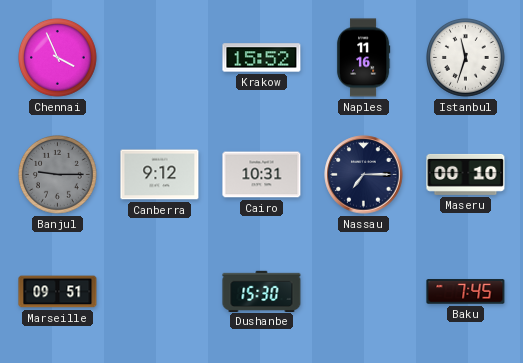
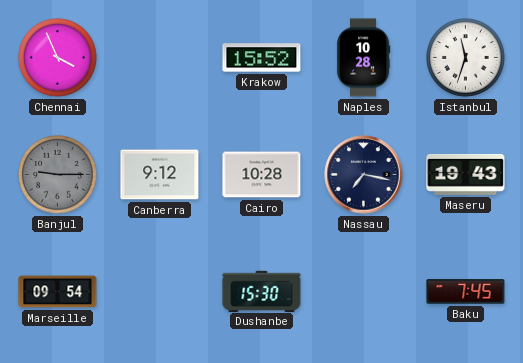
Naples: 11:16 -> 10:28
Cairo: 10:31 -> 10:28
Nassau: 7:15 -> 7:17
Maseru: 00:10 -> 19:43
Marseille: 09:51 -> 09:54
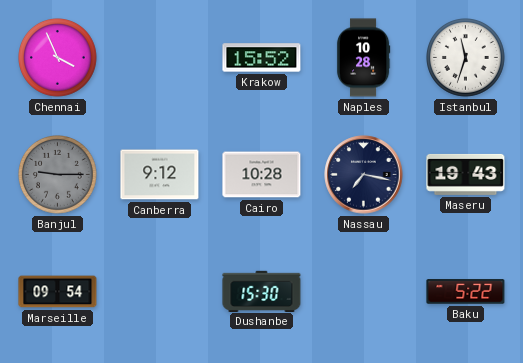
Baku: 7:45 -> 5:22
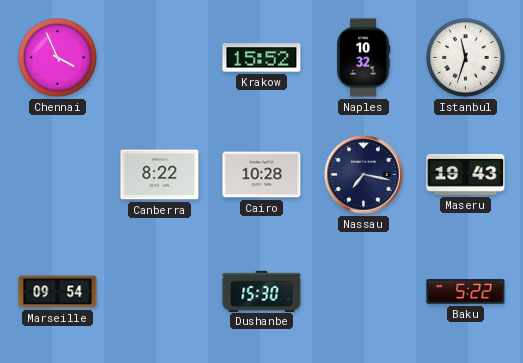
Naples: 10:28 -> 10:32
Banjul: 9:15 -> none
Canberra: 9:12 -> 8:22
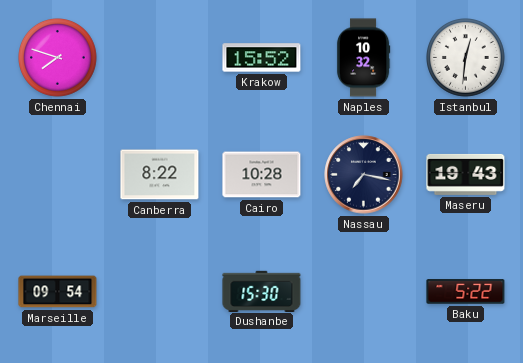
Chennai: 3:56 -> 7:48
Istanbul: 11:33 -> 12:31
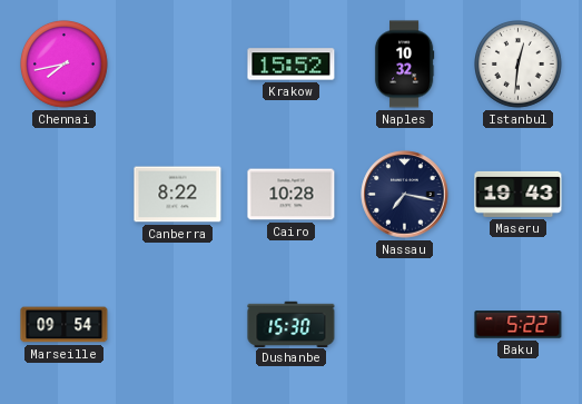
Chennai: 7:48 -> 7:43
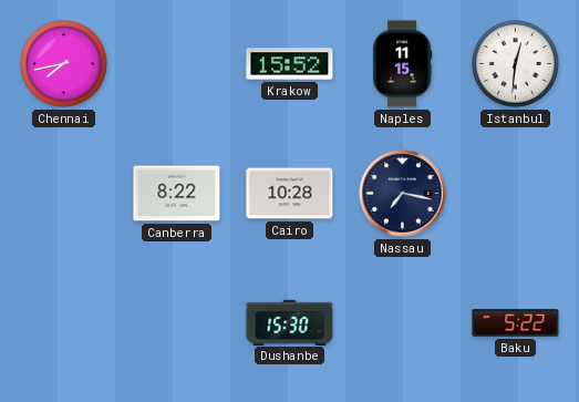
Naples: 10:32 -> 11:15
Maseru: 19:43 -> none
Marseille: 09:54 -> none
